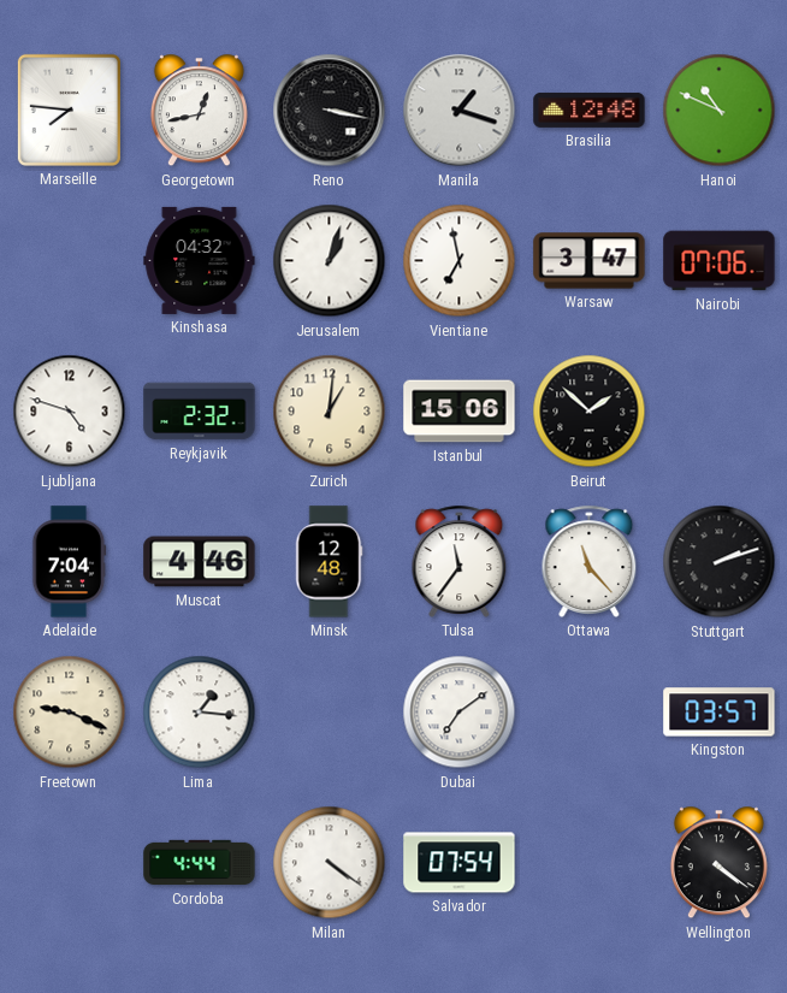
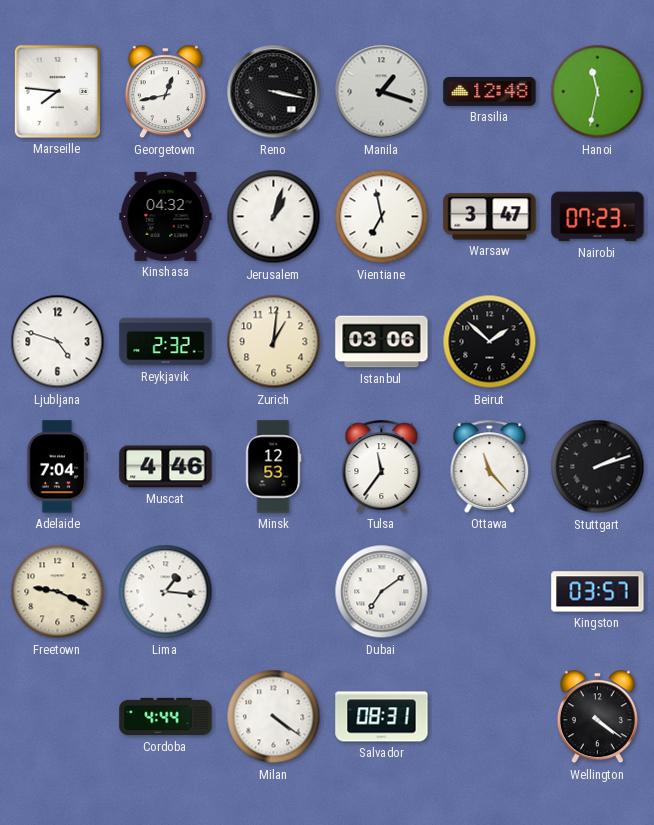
Hanoi: 10:49 -> 11:32
Nairobi: 07:06 -> 07:23
Istanbul: 15:06 -> 03:06
Minsk: 12:48 -> 12:53
Salvador: 07:54 -> 08:31
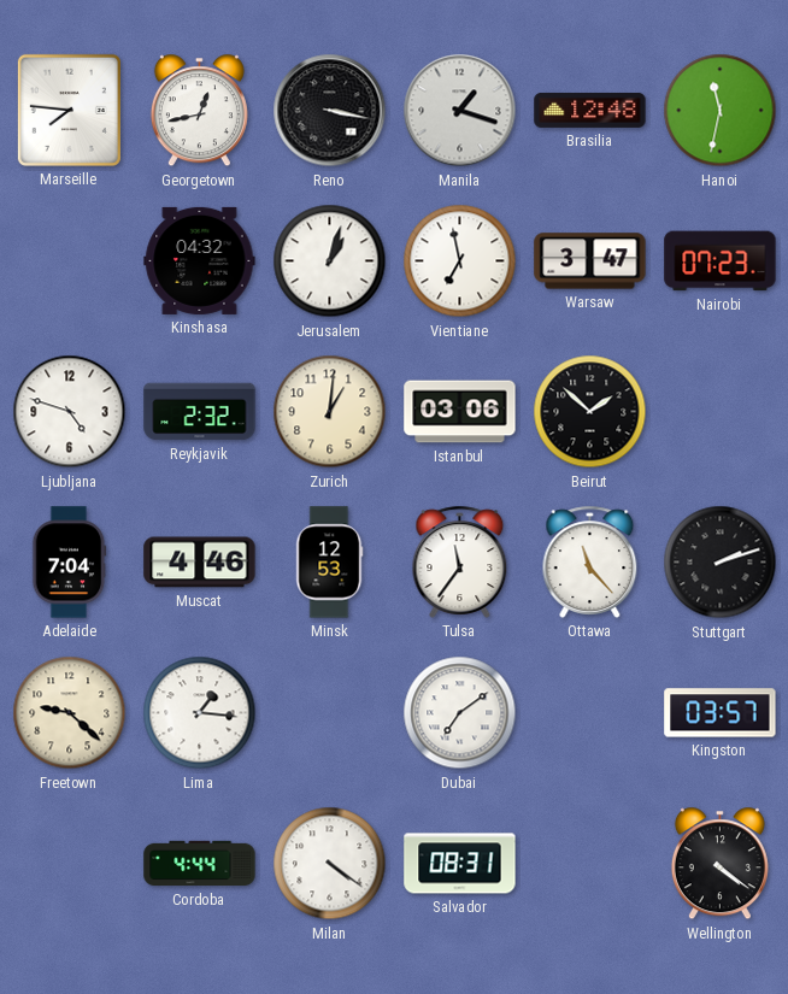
Freetown: 9:19 -> 9:22
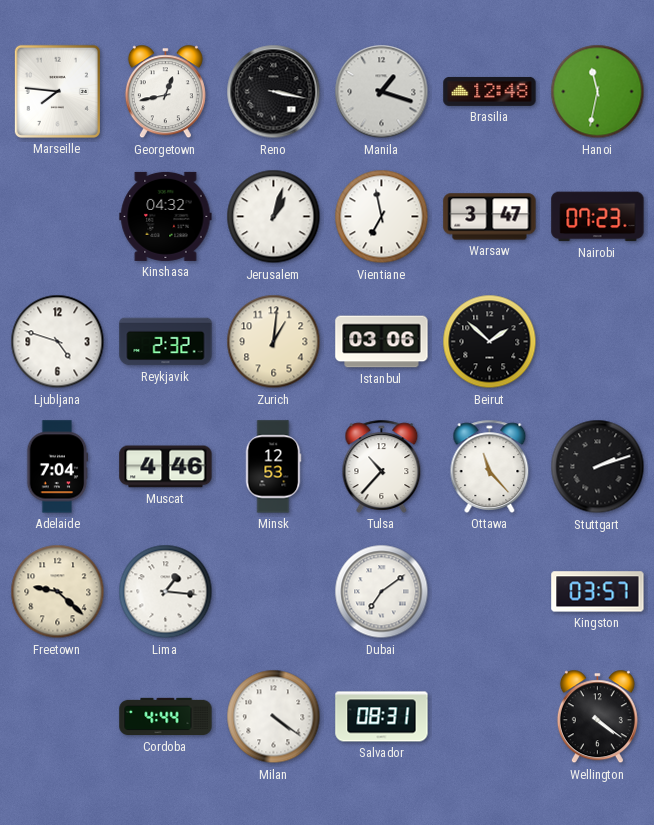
Tulsa: 11:36 -> 10:37
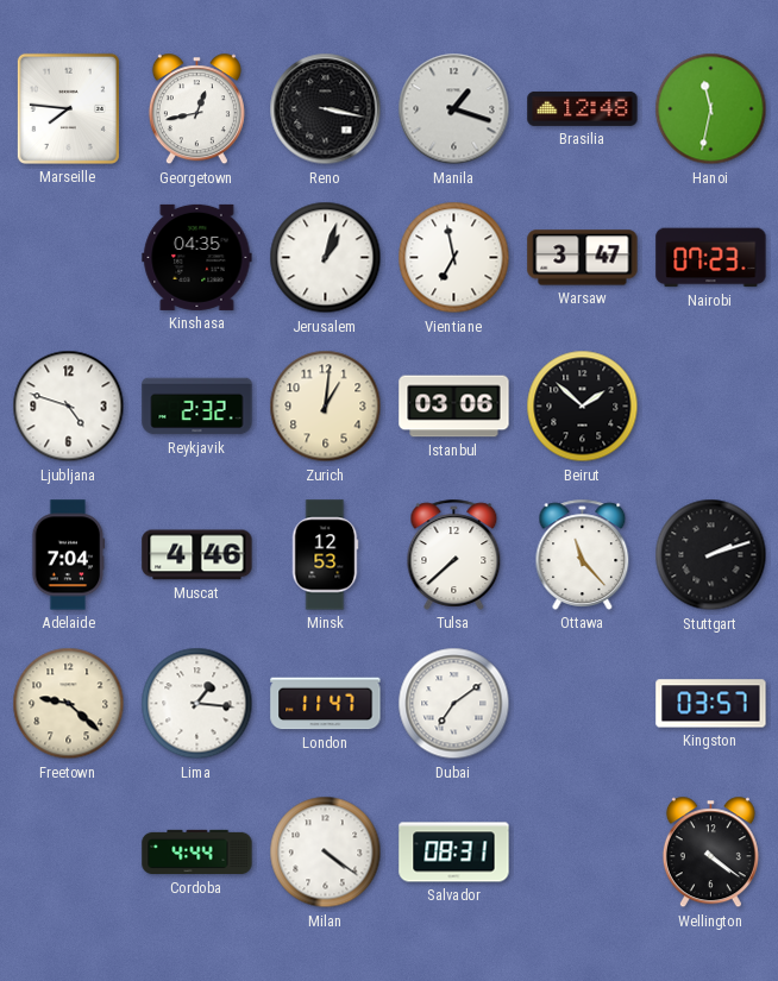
Kinshasa: 04:32 -> 04:35
Tulsa: 10:37 -> 7:38
London: none -> 11:47
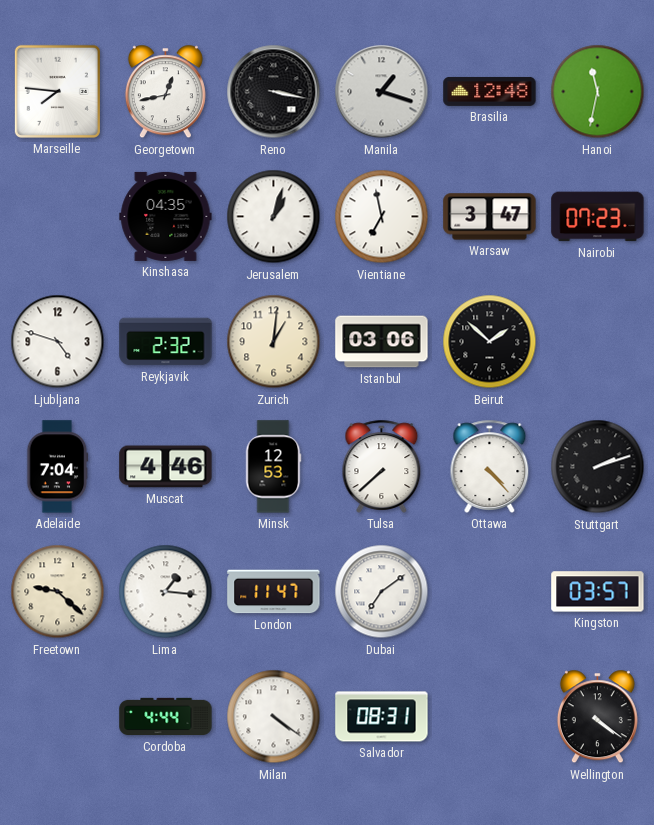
Ottawa: 11:23 -> 4:23
